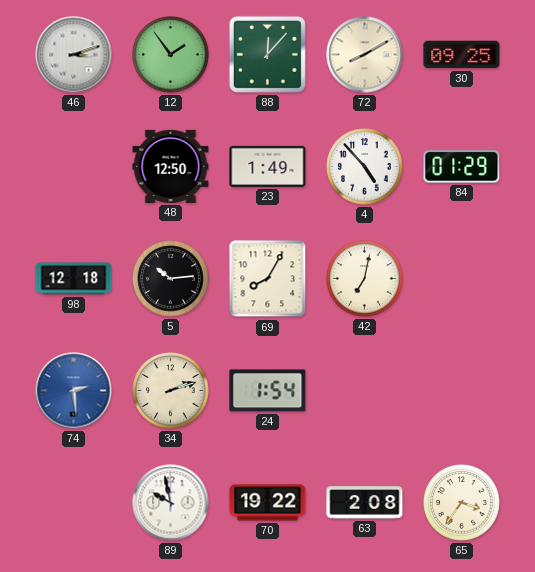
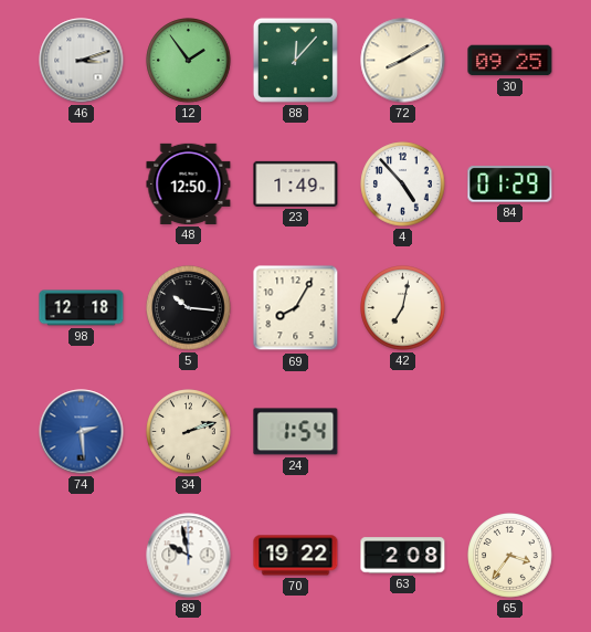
5: 10:14 -> 10:16
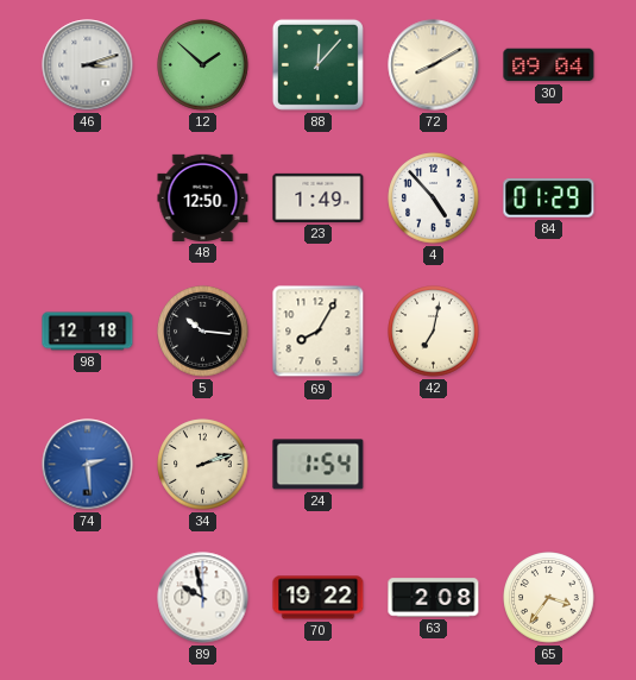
12: 1:54 -> 1:52
30: 09:25 -> 09:04
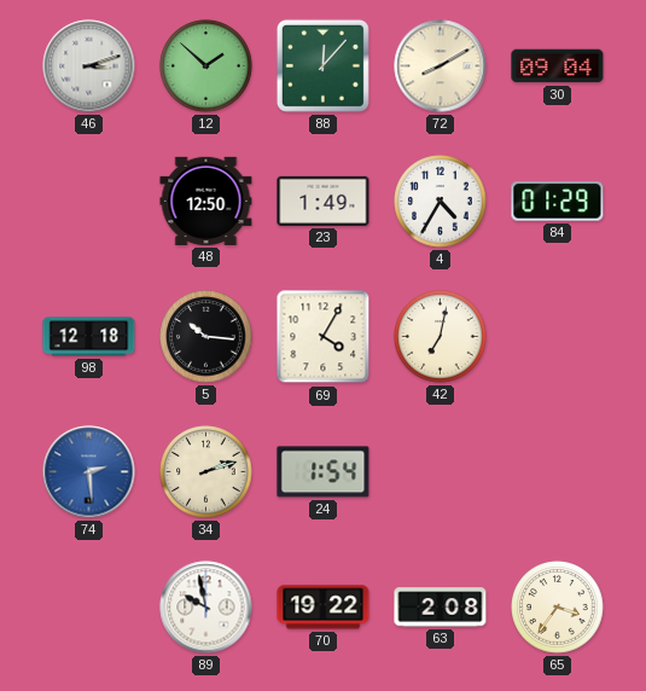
4: 4:53 -> 4:35
69: 8:05 -> 4:05
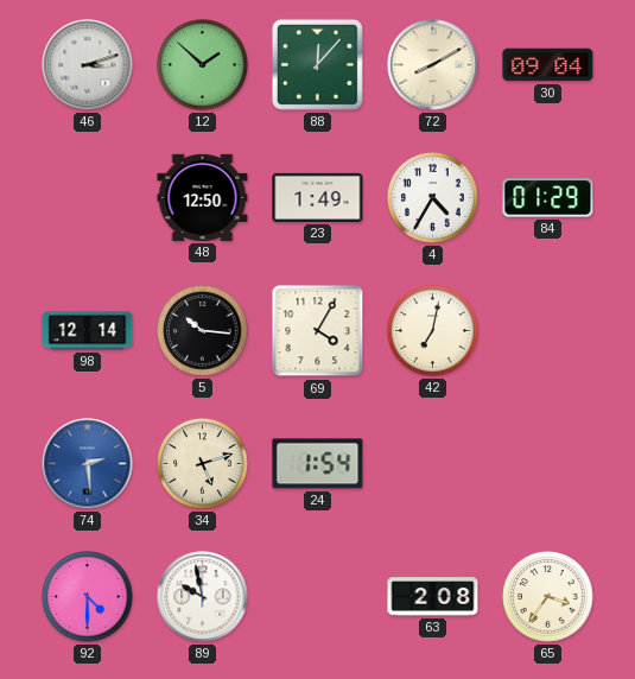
98: 12:18 -> 12:14
34: 2:12 -> 5:12
92: none -> 4:30
70: 19:22 -> none
